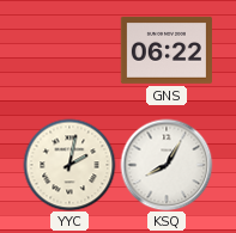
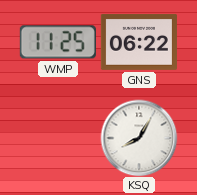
WMP: none -> 11:25
YYC: 2:02 -> none
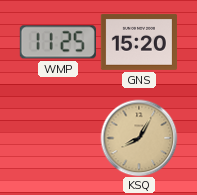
GNS: 06:22 -> 15:20
KSQ dial: white -> champagne
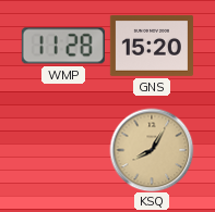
WMP: 11:25 -> 11:28
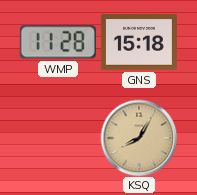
GNS: 15:20 -> 15:18
